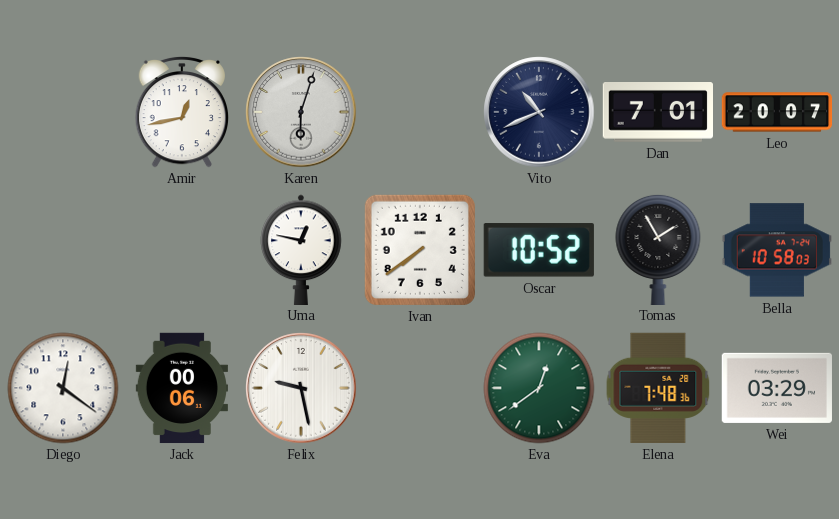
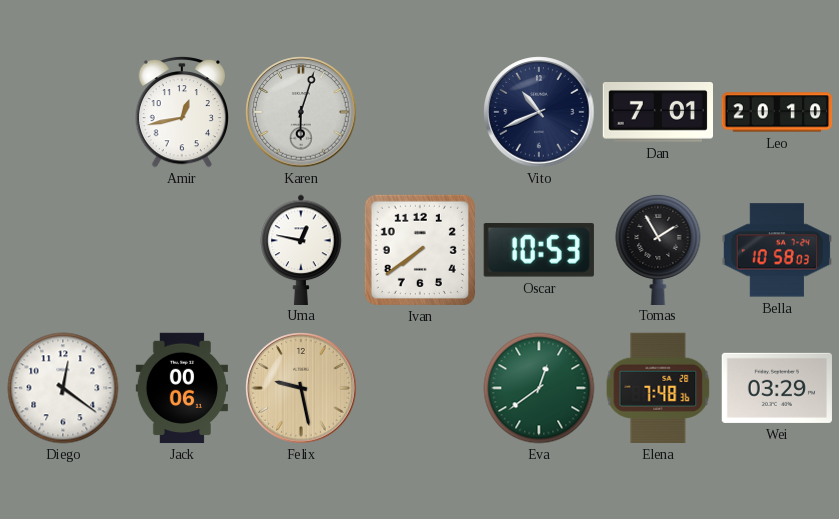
Leo: 20:07 -> 20:10
Oscar: 10:52 -> 10:53
Felix dial: white -> champagne
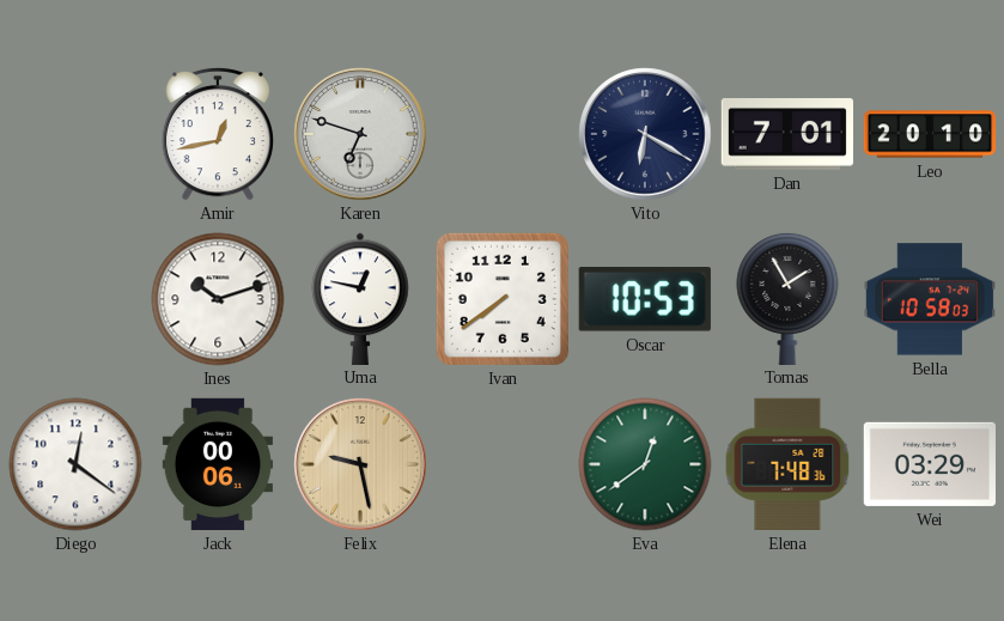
Karen: 6:03 -> 6:48
Vito: 10:41 -> 6:20
Ines: none -> 10:12
